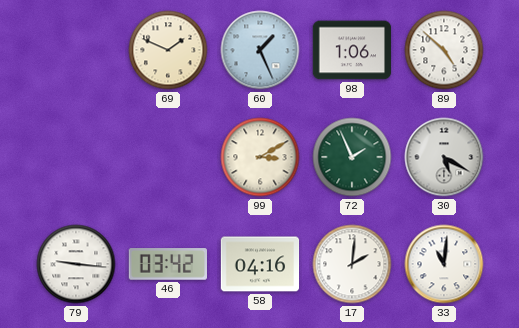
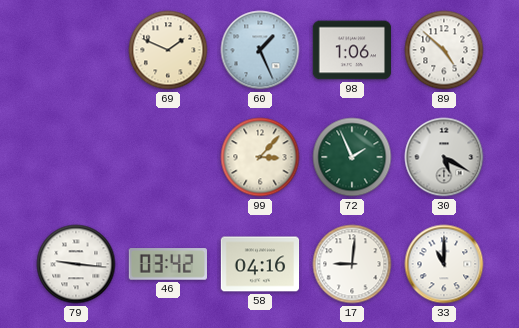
99: 3:10 -> 3:07
17: 2:01 -> 9:01
33: 11:01 -> 11:00
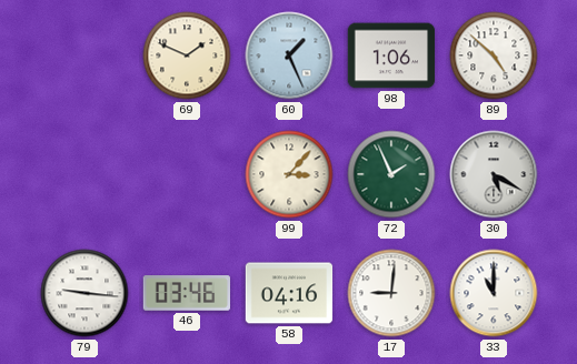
46: 03:42 -> 03:46
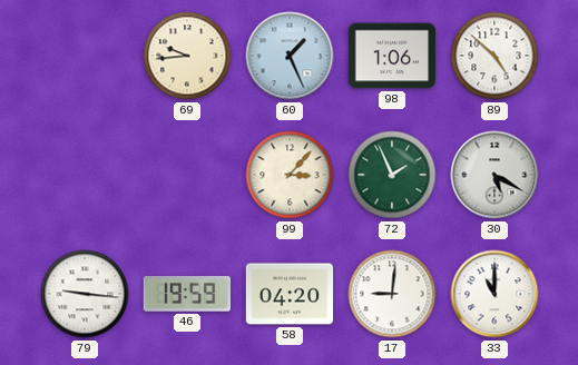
69: 1:49 -> 9:44
46: 03:46 -> 19:59
58: 04:16 -> 04:20
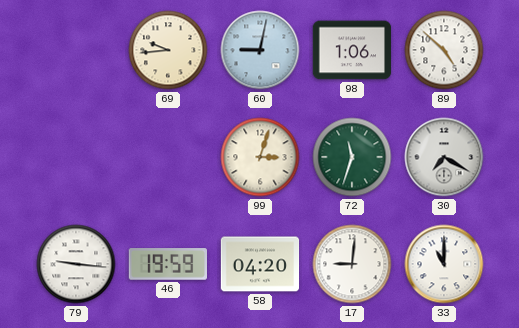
60: 1:26 -> 9:02
99: 3:07 -> 3:03
72: 1:56 -> 11:33
30: 5:20 -> 7:20
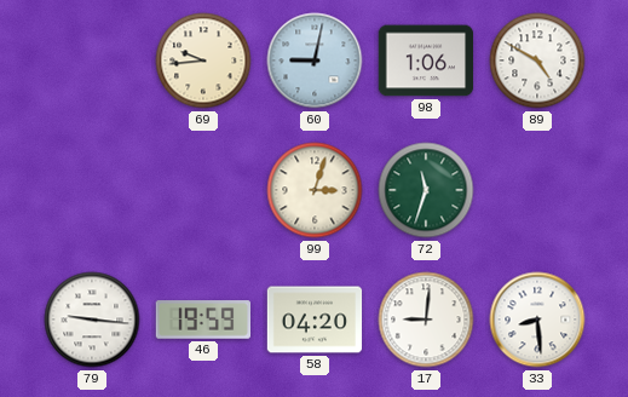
89: 4:52 -> 4:50
30: 7:20 -> none
33: 11:00 -> 8:29
